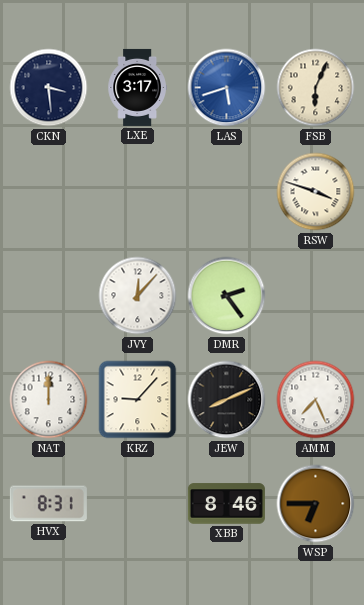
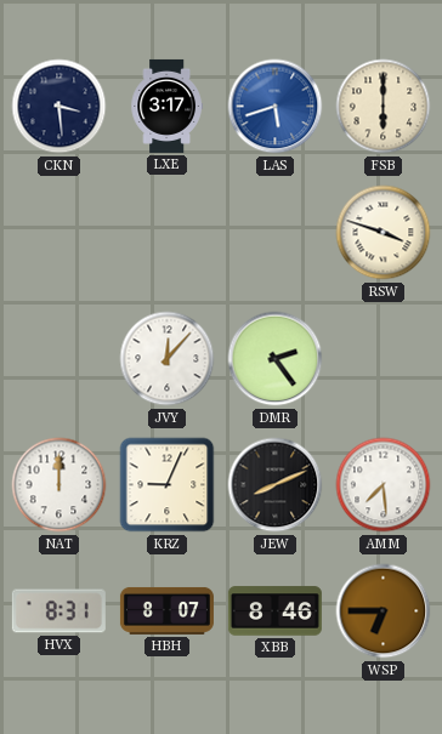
FSB: 6:04 -> 6:00
KRZ: 9:07 -> 9:04
AMM: 7:26 -> 7:29
HBH: none -> 8:07
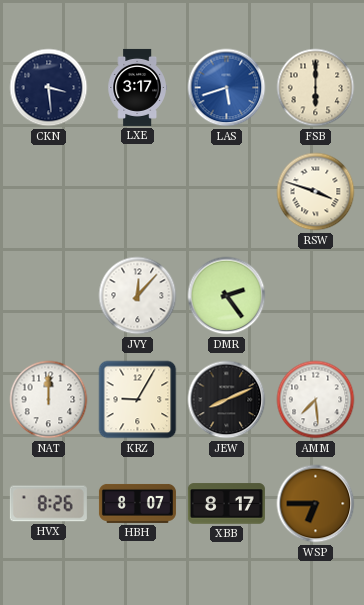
KRZ: 9:04 -> 9:05
HVX: 8:31 -> 8:26
XBB: 8:46 -> 8:17
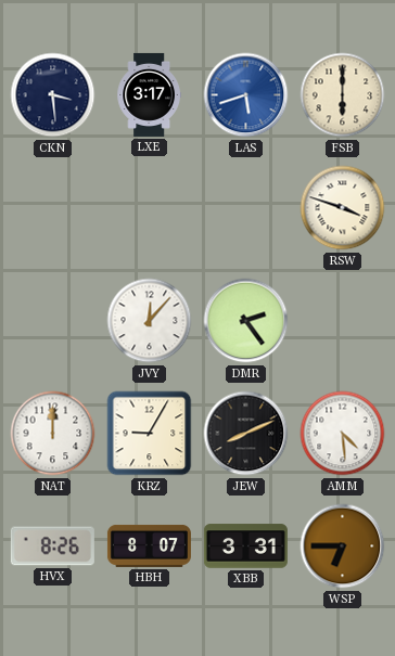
AMM: 7:29 -> 4:29
XBB: 8:17 -> 3:31
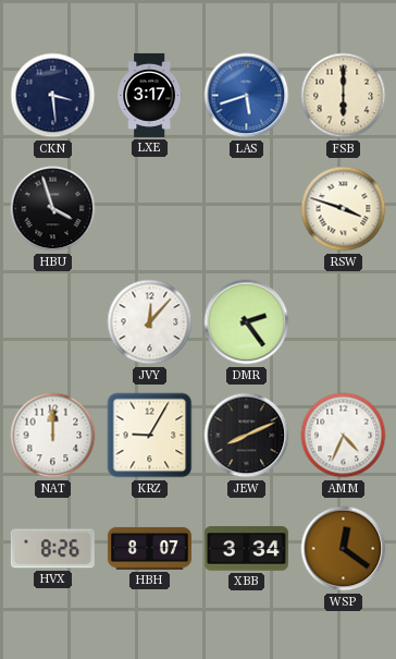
HBU: none -> 3:57
AMM: 4:29 -> 4:34
XBB: 3:31 -> 3:34
WSP: 6:45 -> 12:21
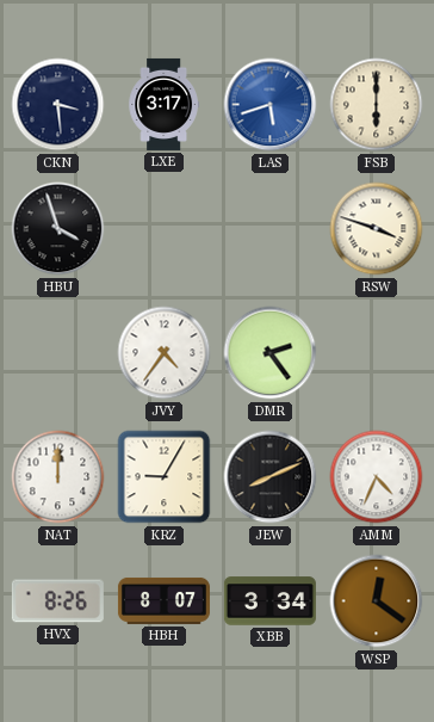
JVY: 12:07 -> 4:36
